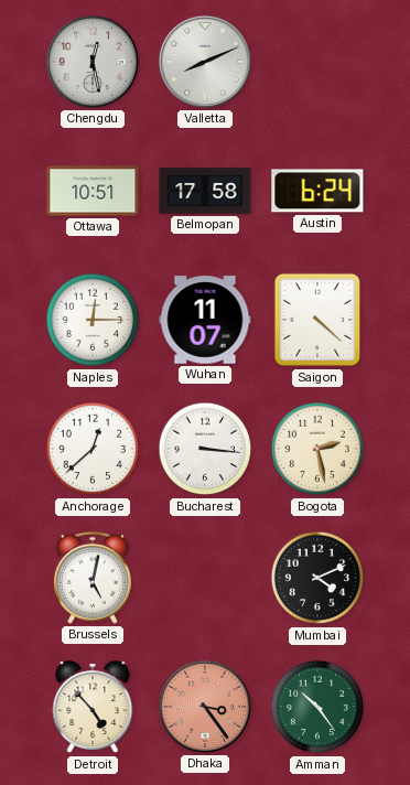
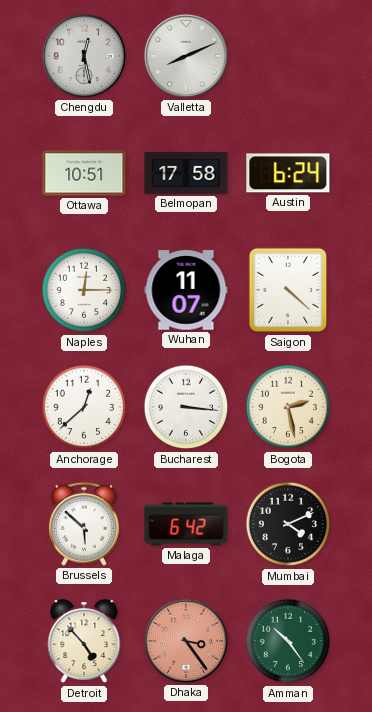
Brussels: 5:02 -> 5:52
Malaga: none -> 6:42
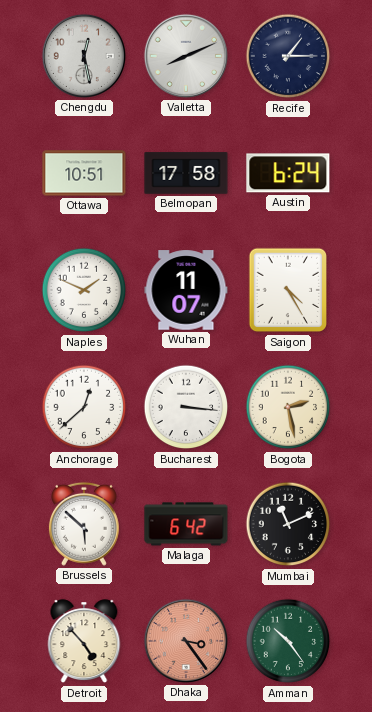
Recife: none -> 1:15
Naples: 12:15 -> 1:49
Saigon: 4:22 -> 4:25
Mumbai: 4:11 -> 11:11
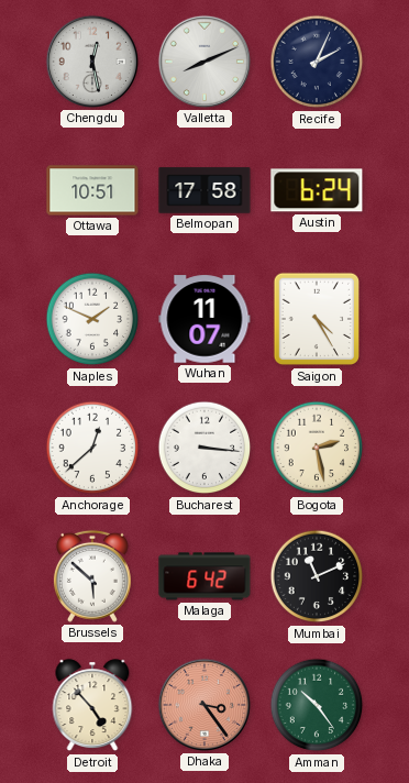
Recife: 1:15 -> 2:04
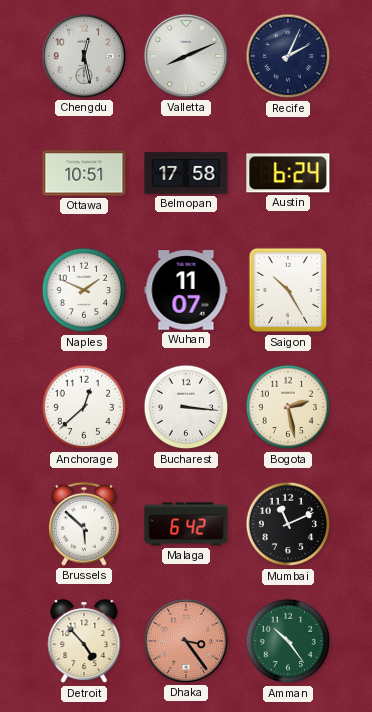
Saigon: 4:25 -> 10:25
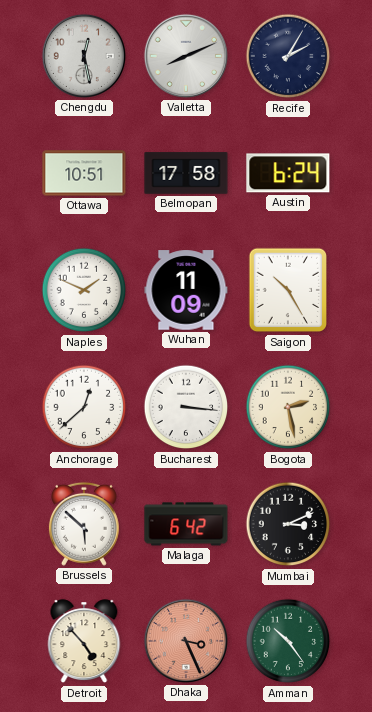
Recife: 2:04 -> 2:05
Wuhan: 11:07 -> 11:09
Mumbai: 11:11 -> 3:11
Dhaka: 3:24 -> 3:26
